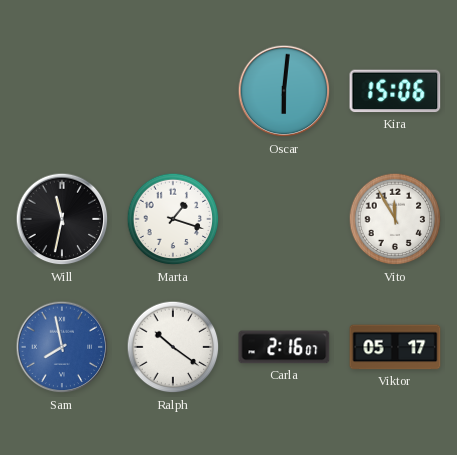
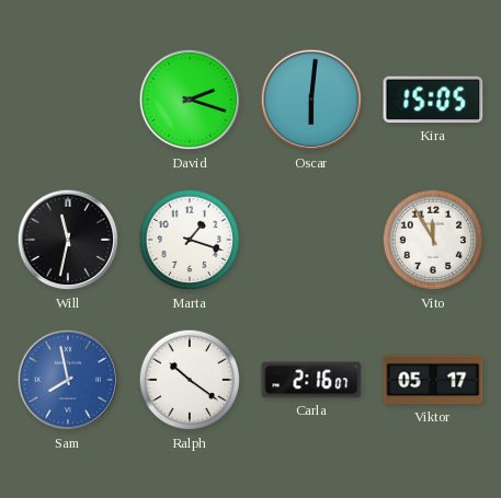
David: none -> 2:18
Kira: 15:06 -> 15:05
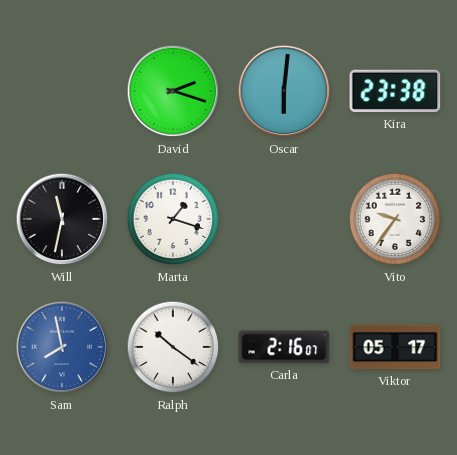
Kira: 15:05 -> 23:38
Vito: 11:55 -> 9:36
